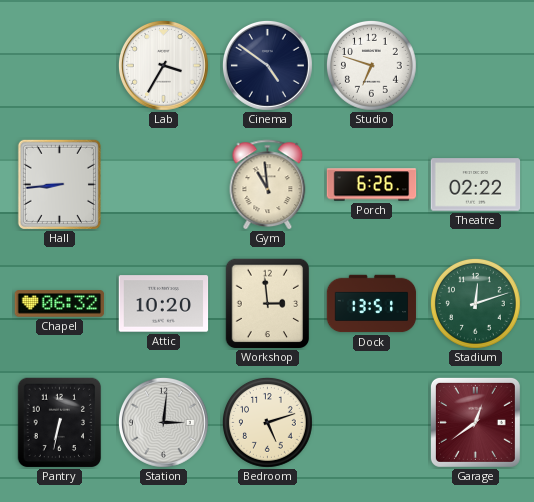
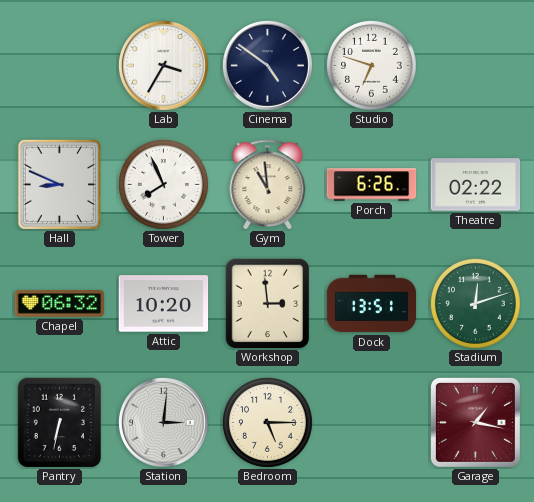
Hall: 8:44 -> 8:49
Tower: none -> 7:56
Bedroom: 5:12 -> 5:15
Garage: 12:39 -> 1:17
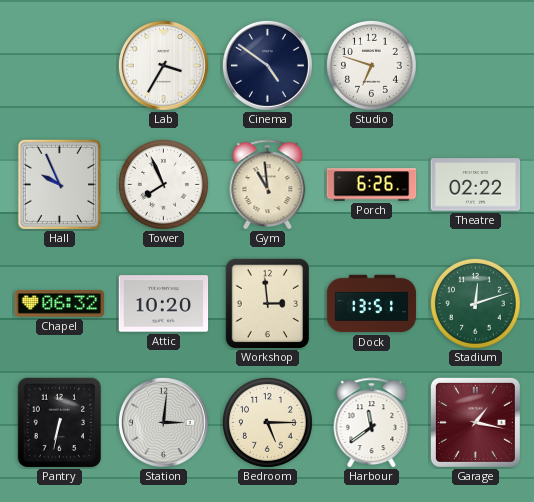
Hall: 8:49 -> 9:56
Harbour: none -> 11:39
